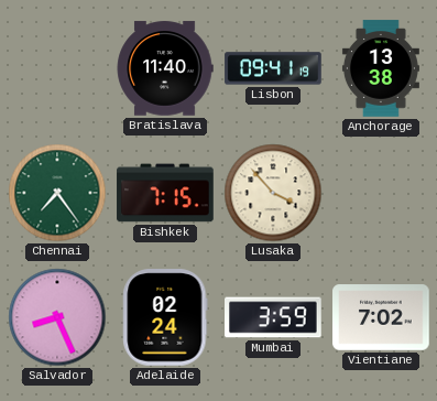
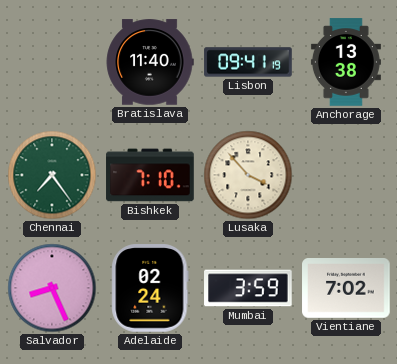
Bishkek: 7:15 -> 7:10
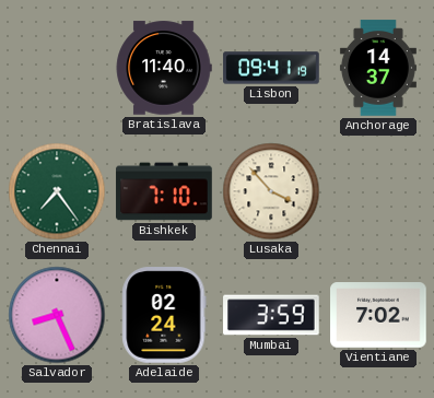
Anchorage: 13:38 -> 14:37
